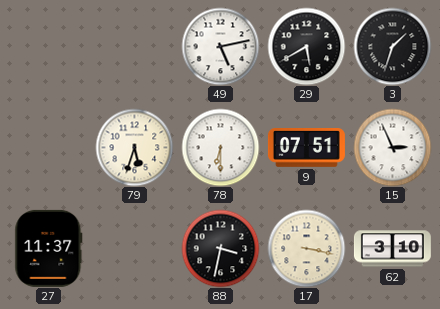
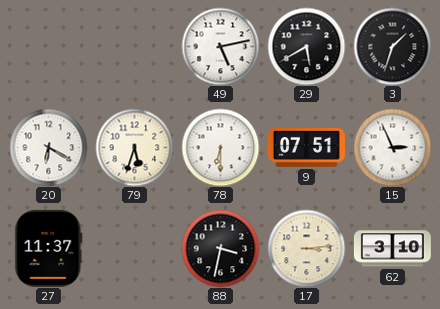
20: none -> 6:20
17: 3:17 -> 3:14
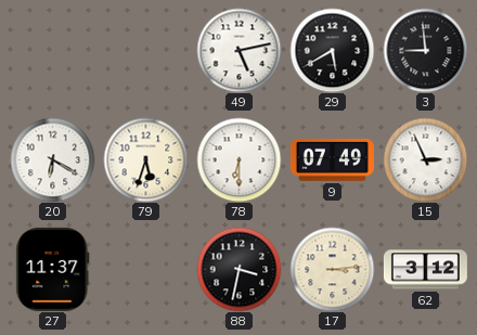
3: 1:33 -> 8:59
9: 07:51 -> 07:49
62: 3:10 -> 3:12
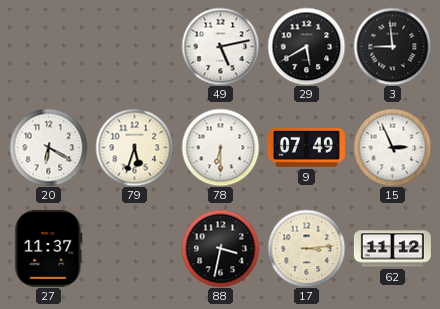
62: 3:12 -> 11:12
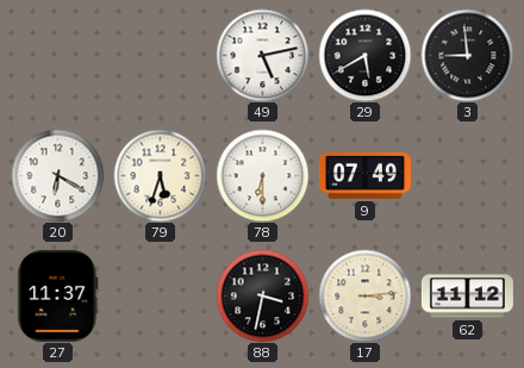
15: 2:56 -> none
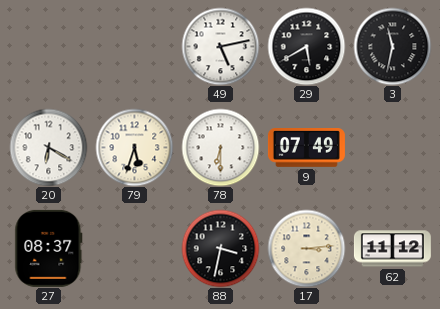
3: 8:59 -> 11:32
27: 11:37 -> 08:37
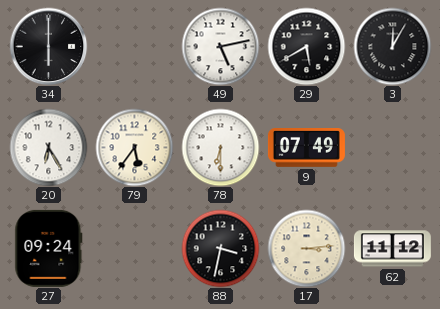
34: none -> 6:00
3: 11:32 -> 12:05
20: 6:20 -> 6:25
79: 5:33 -> 5:36
27: 08:37 -> 09:24
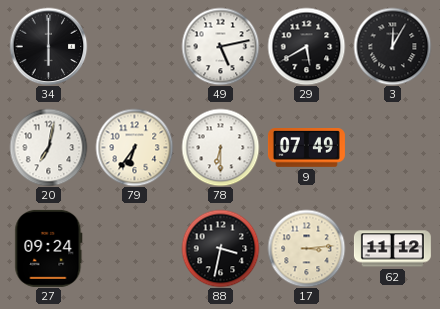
20: 6:25 -> 7:02
79: 5:36 -> 6:36
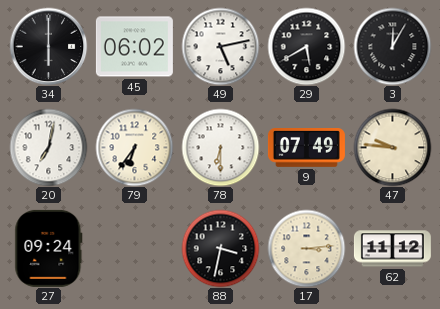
45: none -> 06:02
47: none -> 9:46
